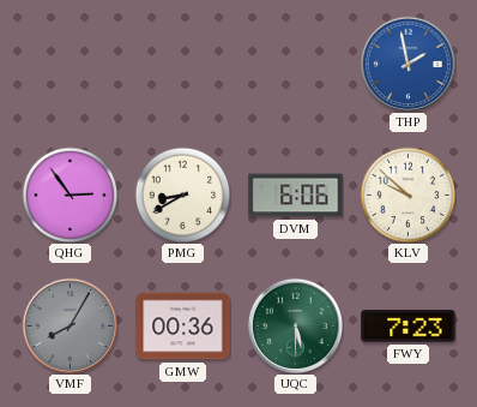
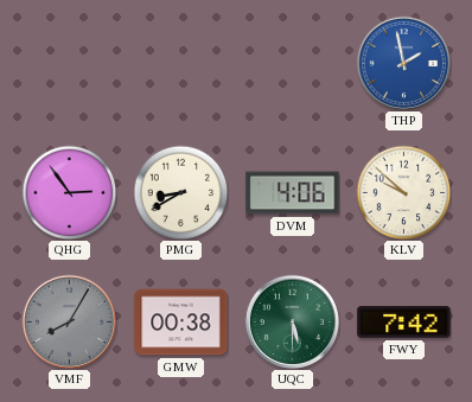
DVM: 6:06 -> 4:06
GMW: 00:36 -> 00:38
FWY: 7:23 -> 7:42
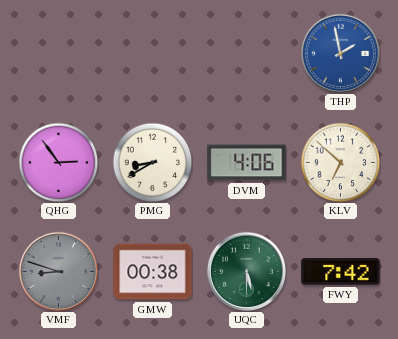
KLV: 9:52 -> 6:52
VMF: 8:05 -> 8:48
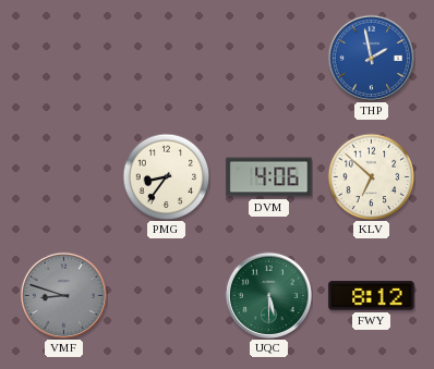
QHG: 2:54 -> none
PMG: 8:40 -> 8:36
GMW: 00:38 -> none
FWY: 7:42 -> 8:12
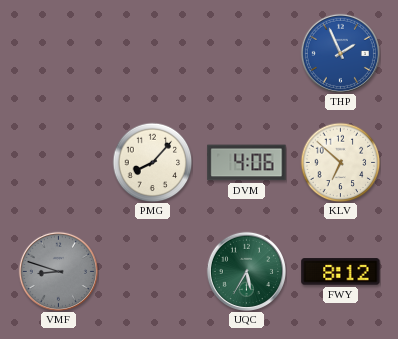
THP: 1:58 -> 1:56
PMG: 8:36 -> 8:07
UQC: 5:30 -> 5:35
